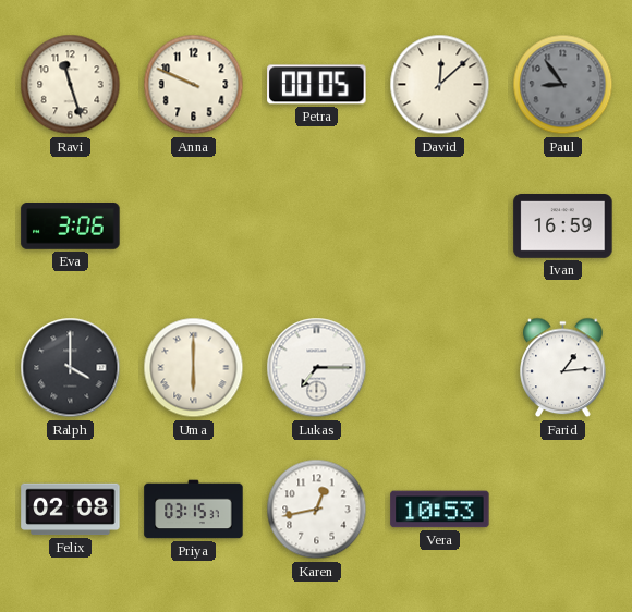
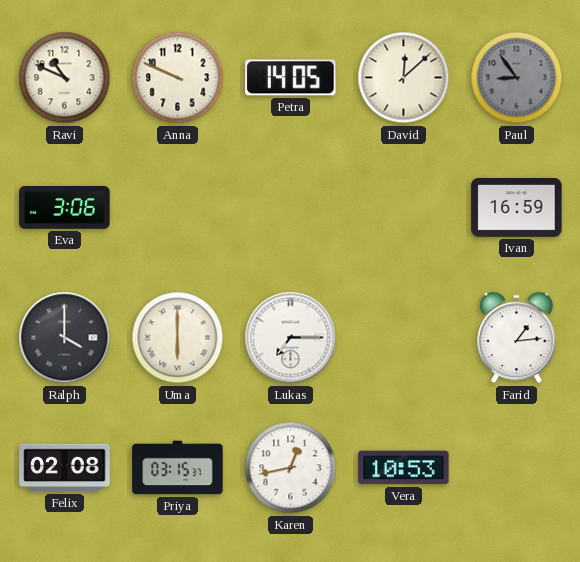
Ravi: 11:27 -> 10:49
Petra: 00:05 -> 14:05
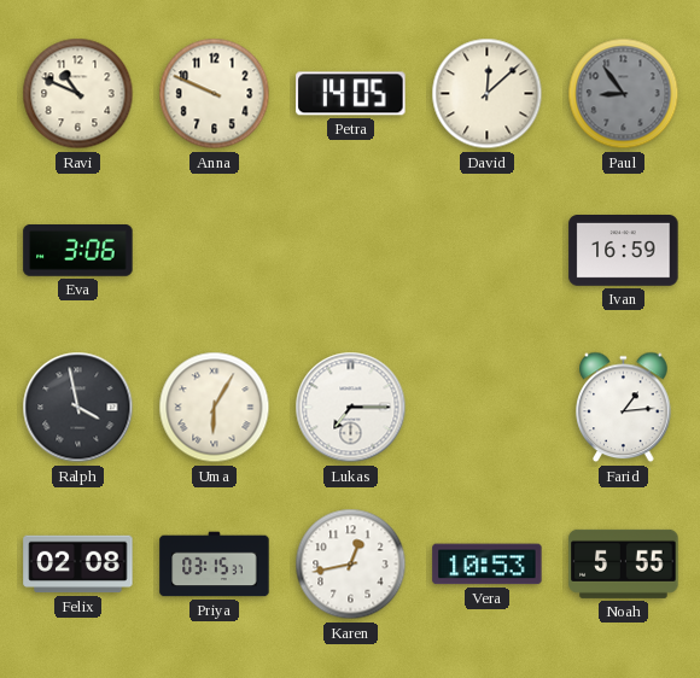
Ralph: 4:00 -> 3:58
Uma: 6:00 -> 6:05
Noah: none -> 5:55
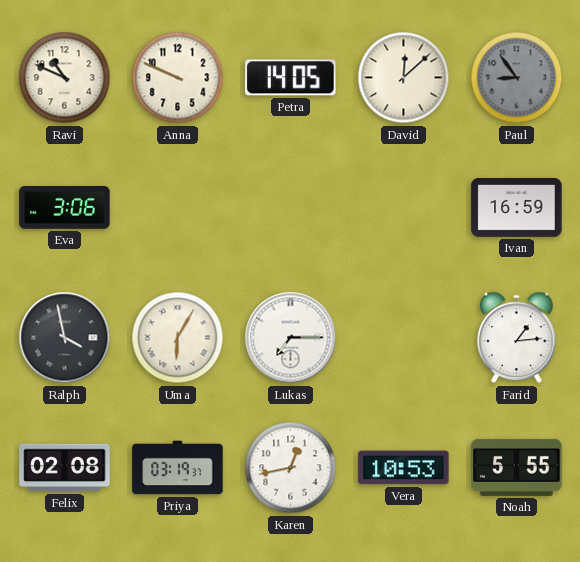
Priya: 03:15 -> 03:19
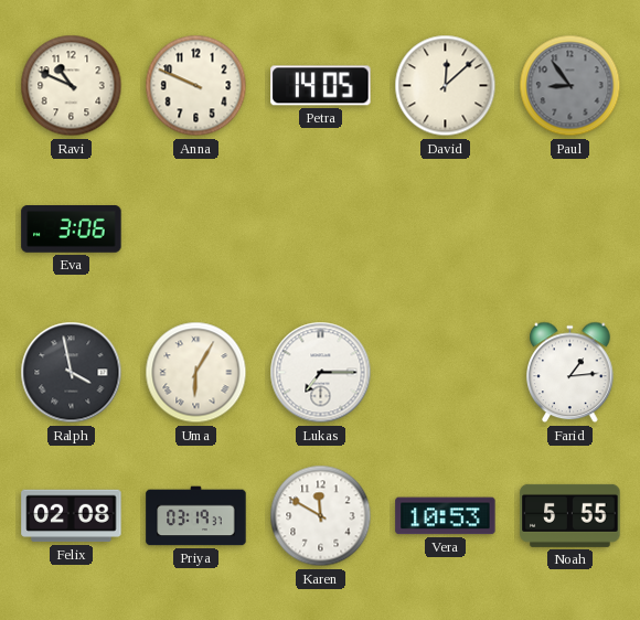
Ivan: 16:59 -> none
Karen: 12:43 -> 11:50
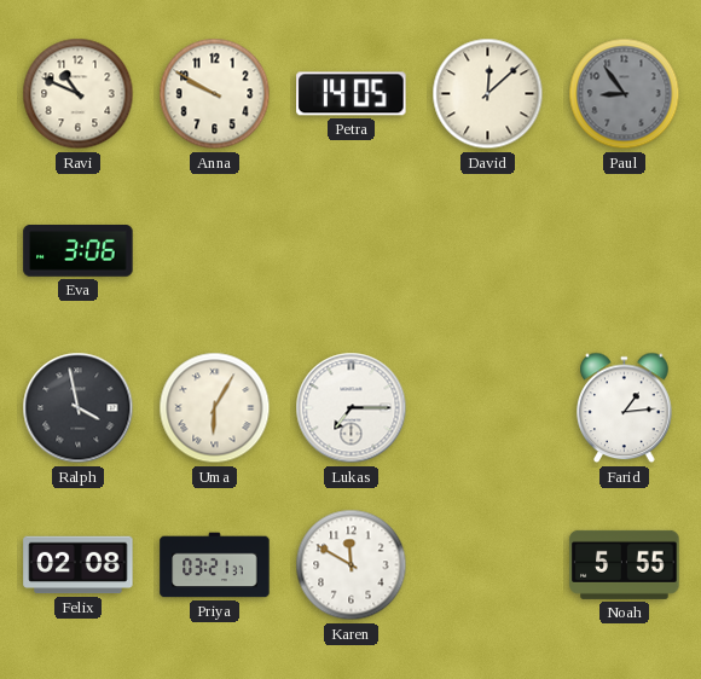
Anna: 9:49 -> 9:50
Priya: 03:19 -> 03:21
Vera: 10:53 -> none
